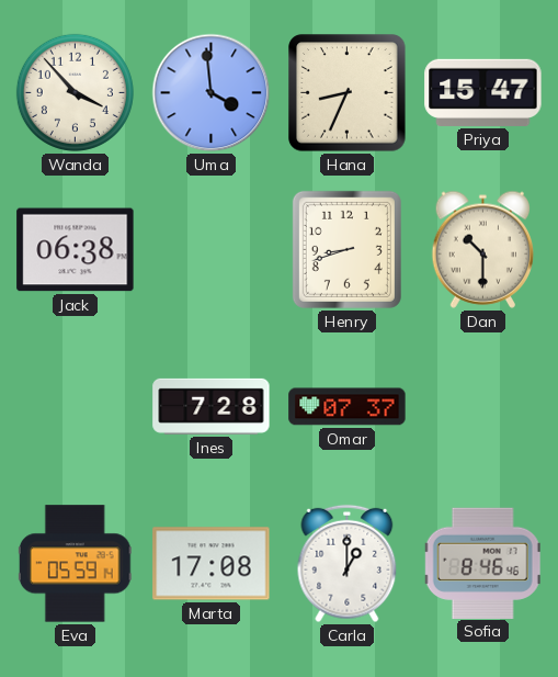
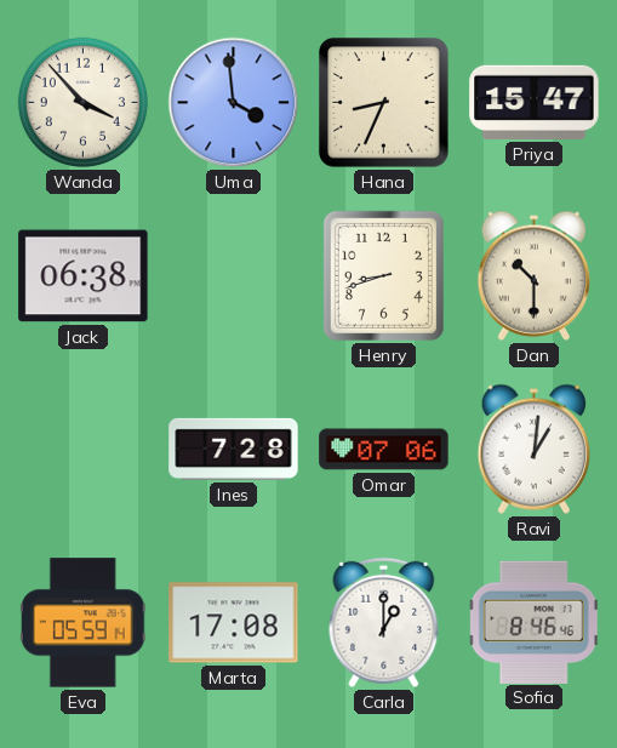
Omar: 07:37 -> 07:06
Ravi: none -> 1:01
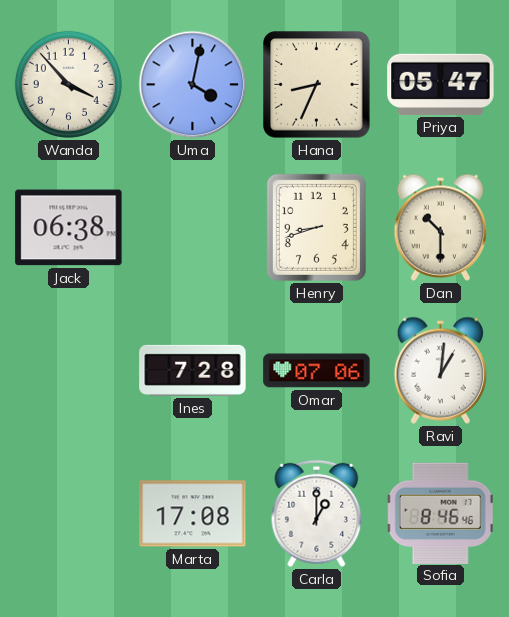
Uma: 3:59 -> 4:02
Priya: 15:47 -> 05:47
Eva: 05:59 -> none
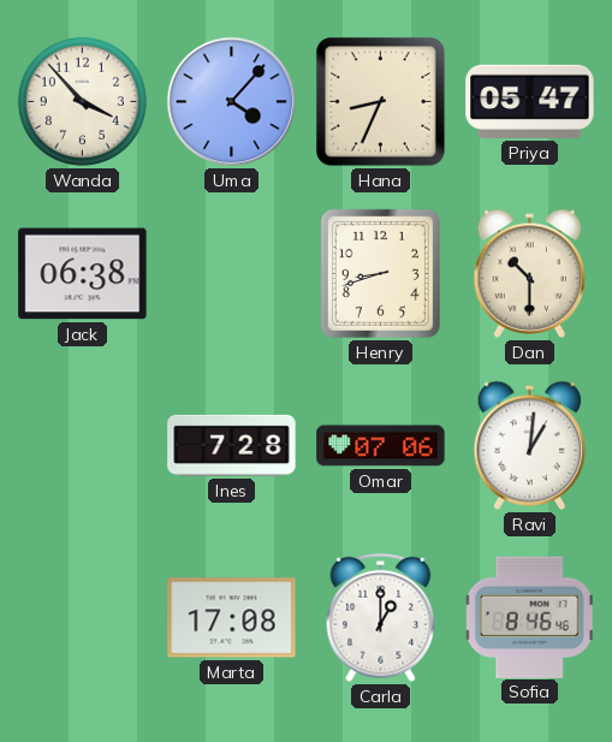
Uma: 4:02 -> 4:07
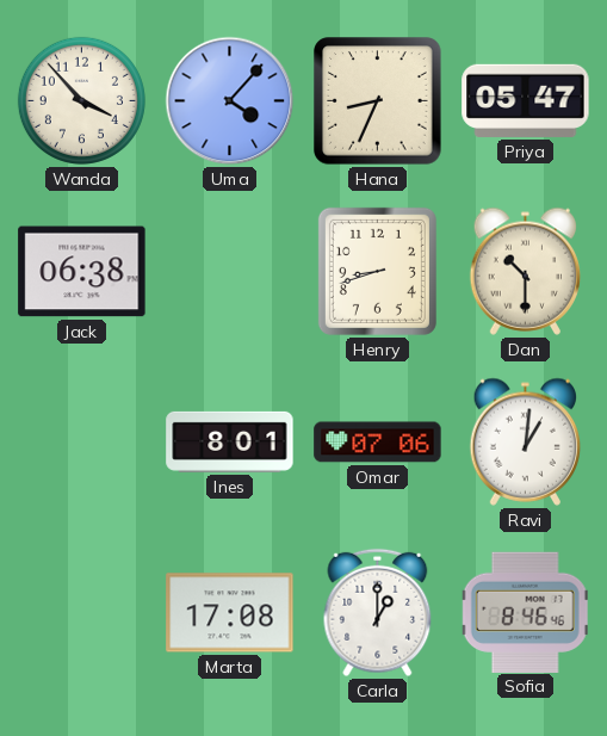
Ines: 7:28 -> 8:01
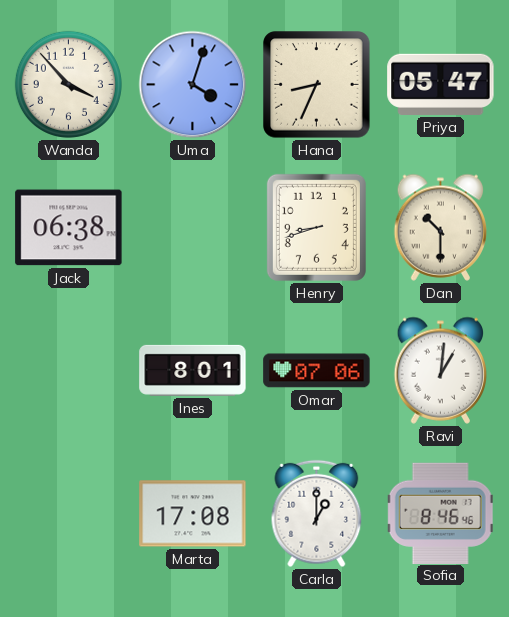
Uma: 4:07 -> 4:03
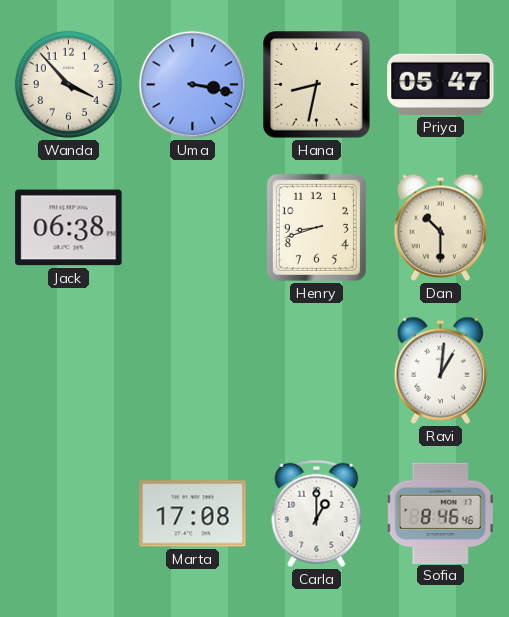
Uma: 4:03 -> 3:17
Hana: 8:34 -> 8:32
Ines: 8:01 -> none
Omar: 07:06 -> none
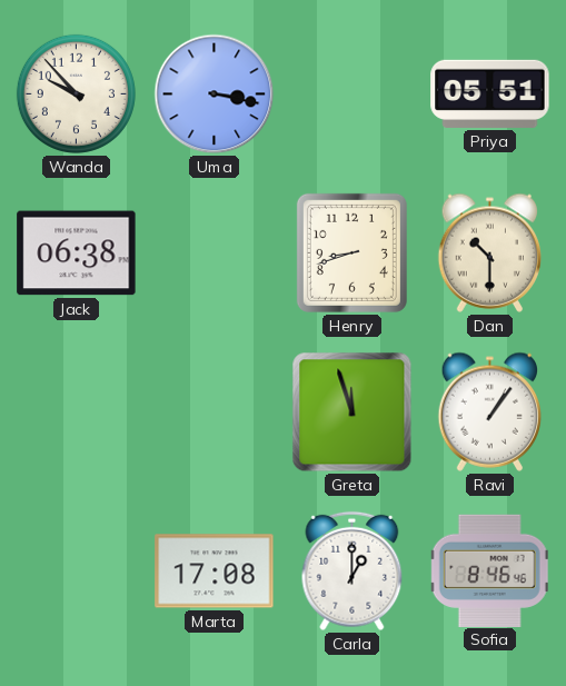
Wanda: 3:53 -> 9:53
Hana: 8:32 -> none
Priya: 05:47 -> 05:51
Greta: none -> 11:57
Ravi: 1:01 -> 1:06
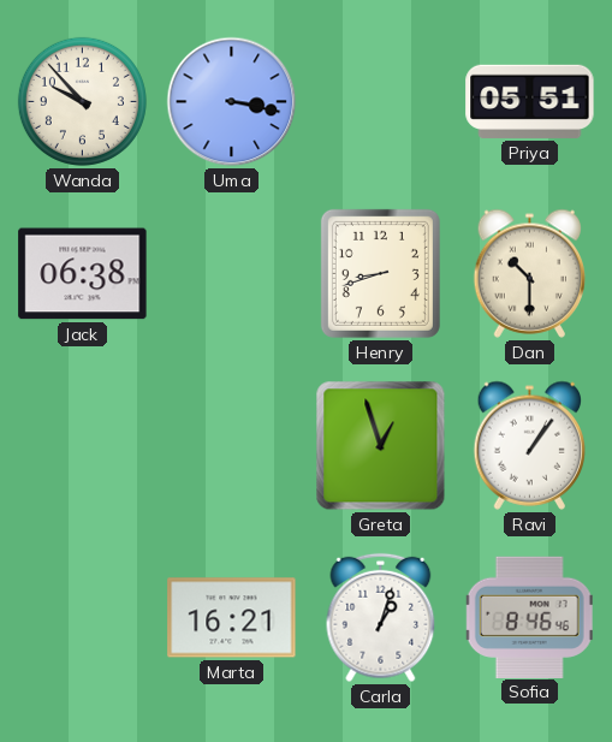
Greta: 11:57 -> 12:57
Marta: 17:08 -> 16:21
Carla: 1:00 -> 1:03
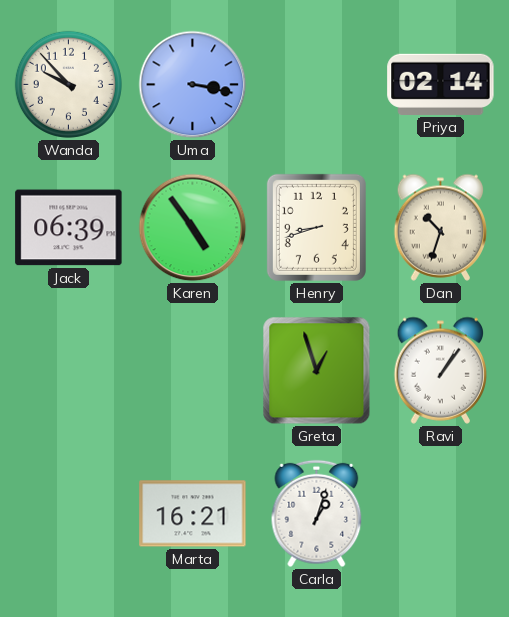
Priya: 05:51 -> 02:14
Jack: 06:38 -> 06:39
Karen: none -> 4:54
Dan: 10:30 -> 10:33
Sofia: 8:46 -> none
